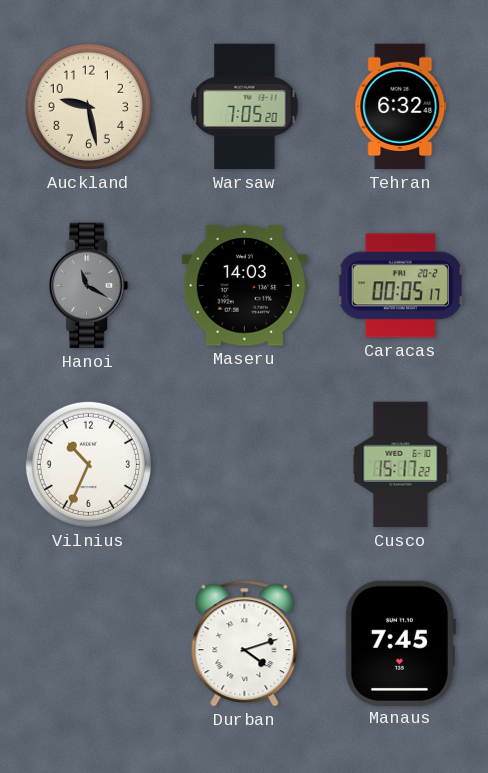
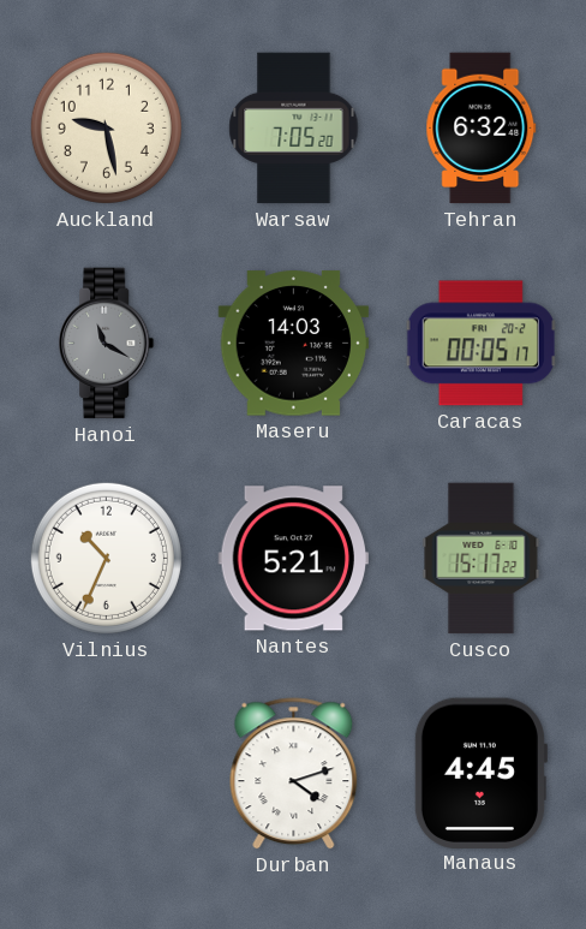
Nantes: none -> 5:21
Manaus: 7:45 -> 4:45
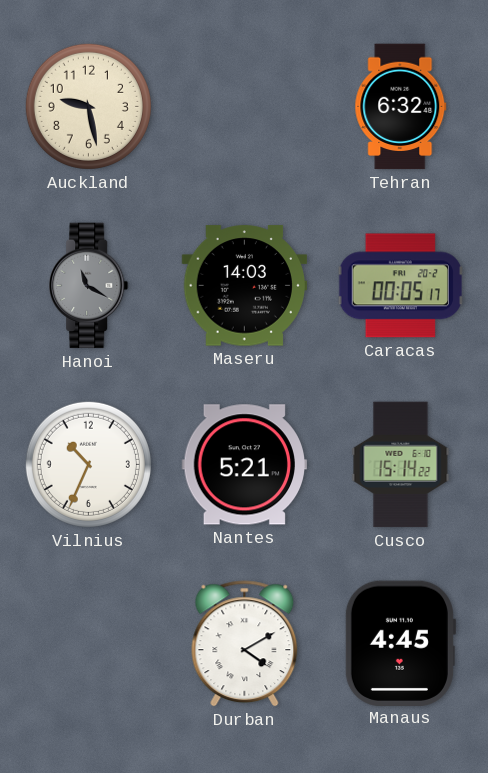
Warsaw: 7:05 -> none
Cusco: 15:17 -> 15:14
Durban: 4:12 -> 4:10
